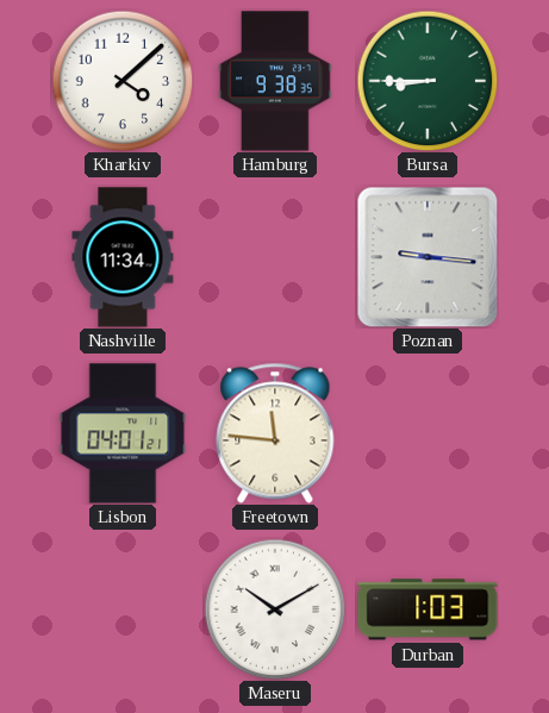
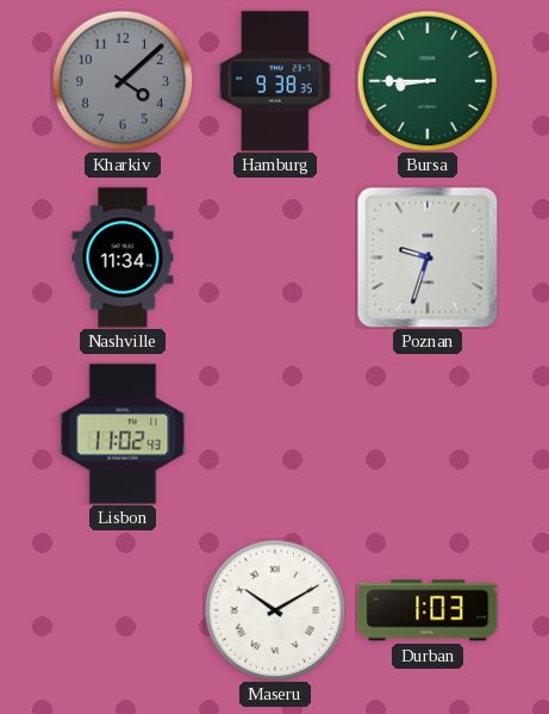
Kharkiv dial: white -> grey
Poznan: 9:16 -> 9:33
Lisbon: 04:01 -> 11:02
Freetown: 11:46 -> none
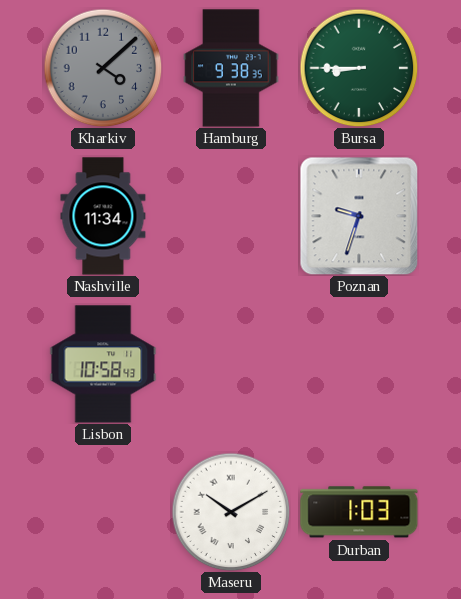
Lisbon: 11:02 -> 10:58
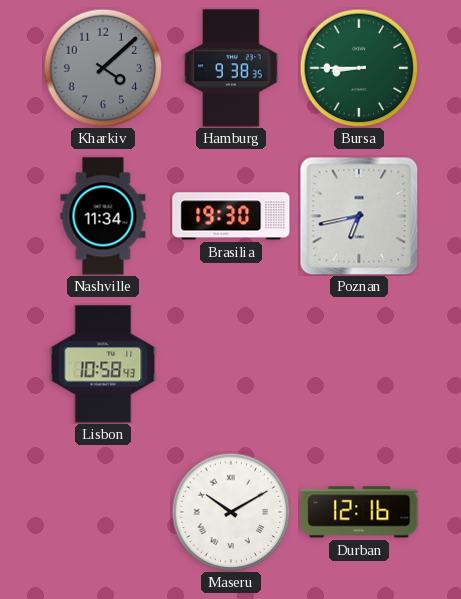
Brasilia: none -> 19:30
Poznan: 9:33 -> 6:43
Durban: 1:03 -> 12:16
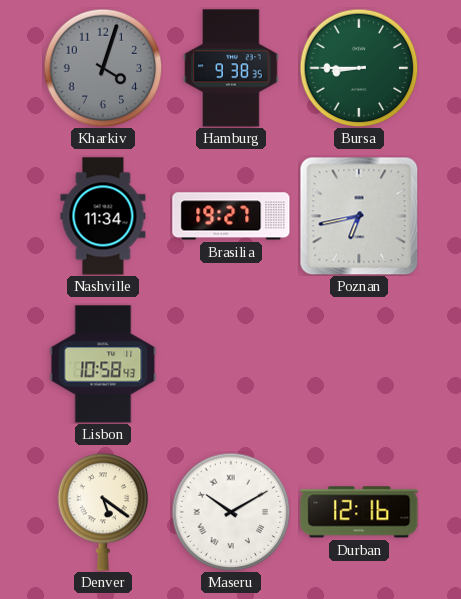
Kharkiv: 4:08 -> 4:03
Brasilia: 19:30 -> 19:27
Denver: none -> 5:21
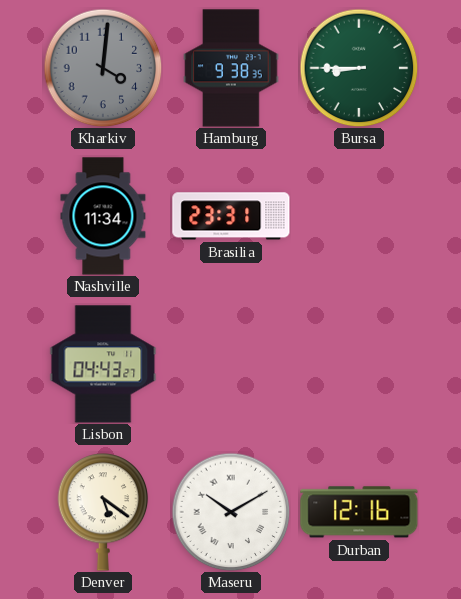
Kharkiv: 4:03 -> 4:01
Brasilia: 19:27 -> 23:31
Poznan: 6:43 -> none
Lisbon: 10:58 -> 04:43
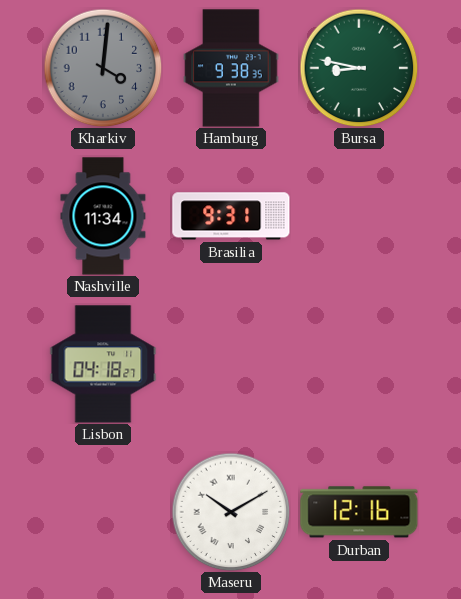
Bursa: 8:45 -> 8:47
Brasilia: 23:31 -> 9:31
Lisbon: 04:43 -> 04:18
Denver: 5:21 -> none
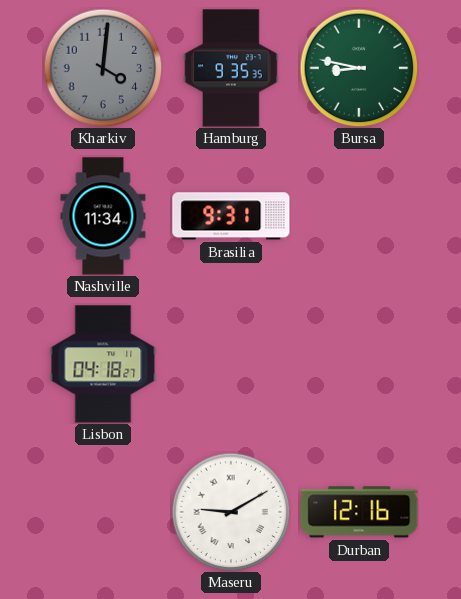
Hamburg: 9:38 -> 9:35
Maseru: 10:10 -> 9:10
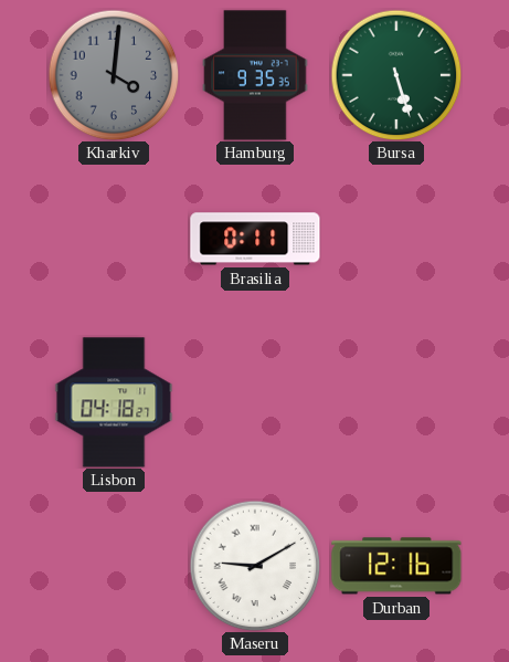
Bursa: 8:47 -> 5:27
Nashville: 11:34 -> none
Brasilia: 9:31 -> 0:11
